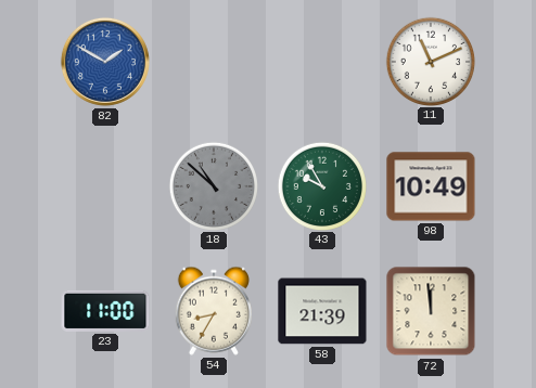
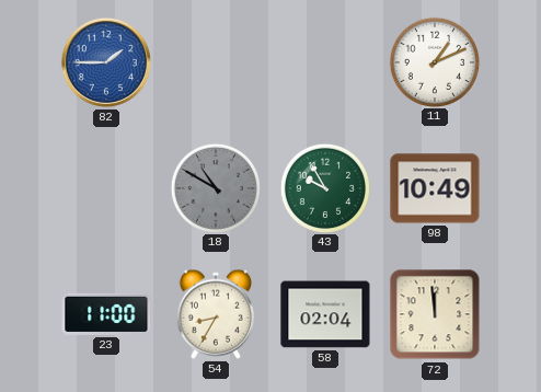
82: 1:50 -> 1:45
11: 11:11 -> 1:11
18: 10:52 -> 10:50
58: 21:39 -> 02:04
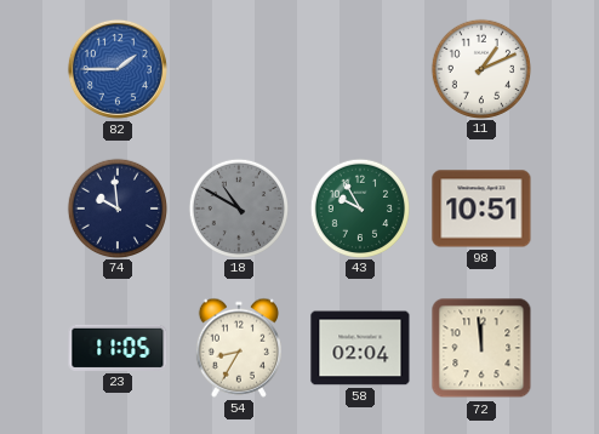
74: none -> 9:59
98: 10:49 -> 10:51
23: 11:00 -> 11:05
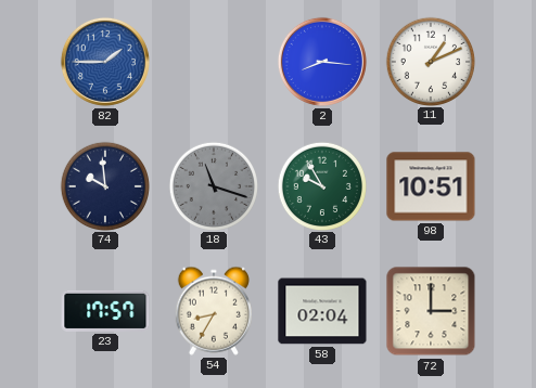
2: none -> 8:16
18: 10:50 -> 11:18
23: 11:05 -> 17:57
72: 11:59 -> 3:00
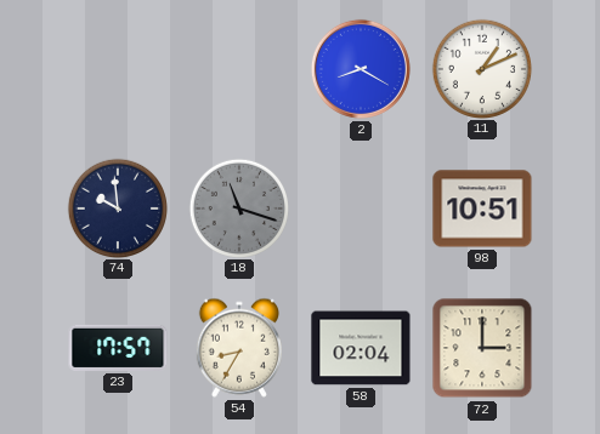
82: 1:45 -> none
2: 8:16 -> 8:20
43: 9:55 -> none
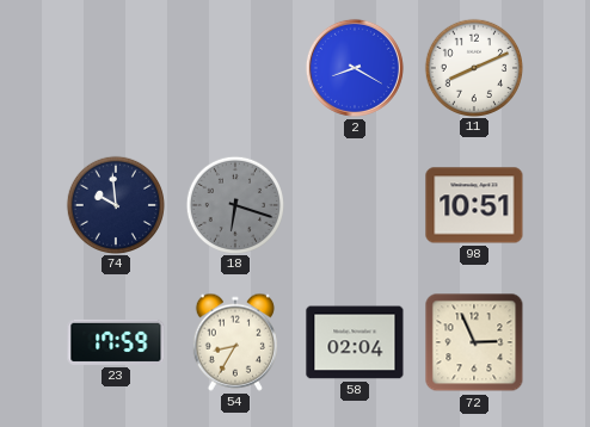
11: 1:11 -> 8:11
18: 11:18 -> 6:18
23: 17:57 -> 17:59
72: 3:00 -> 2:56
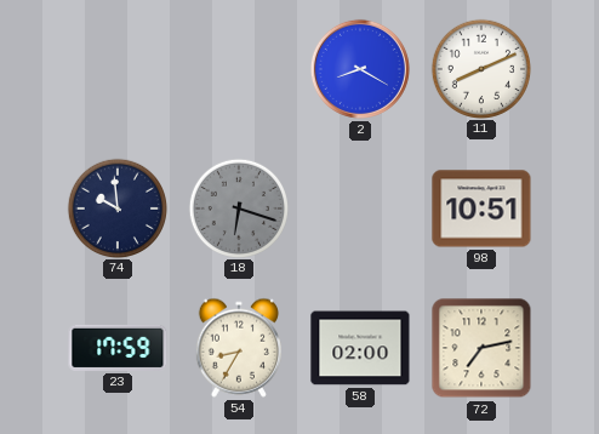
58: 02:04 -> 02:00
72: 2:56 -> 7:13
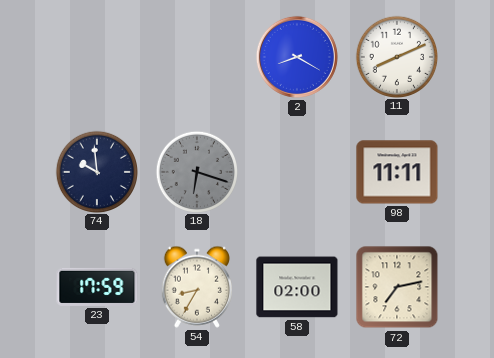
98: 10:51 -> 11:11
